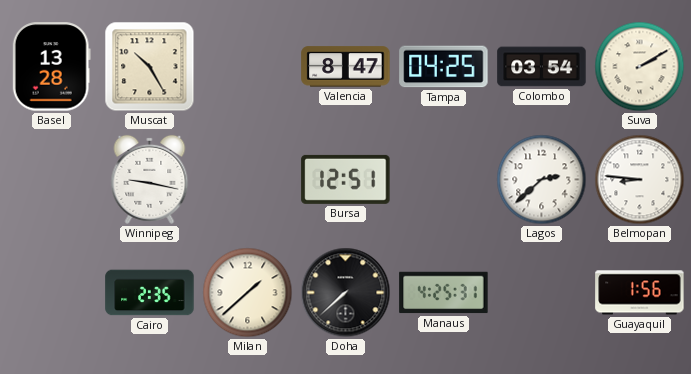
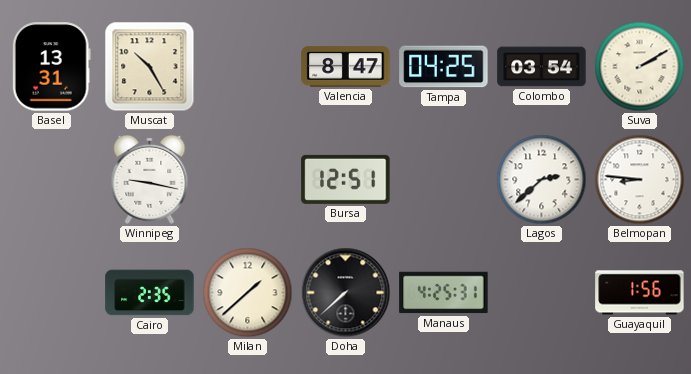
Basel: 13:28 -> 13:31
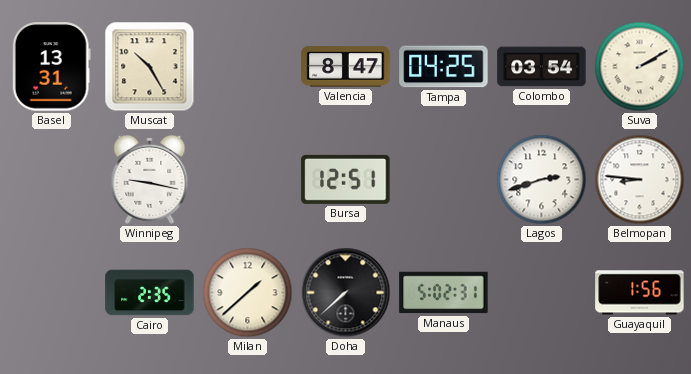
Lagos: 2:38 -> 2:42
Manaus: 4:25 -> 5:02
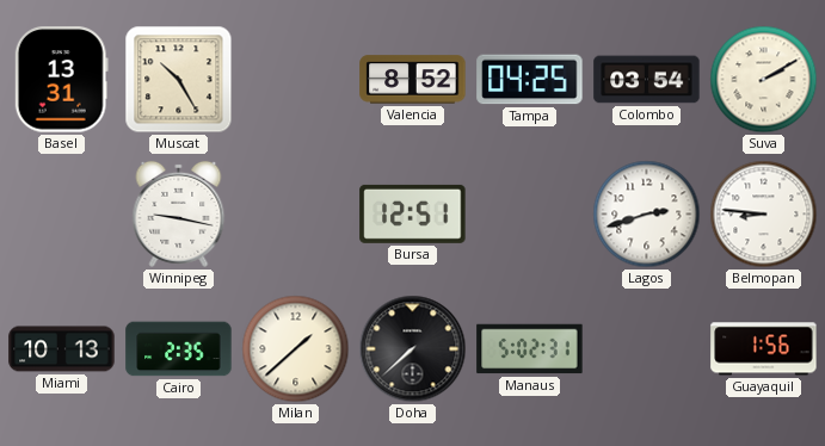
Valencia: 8:47 -> 8:52
Miami: none -> 10:13
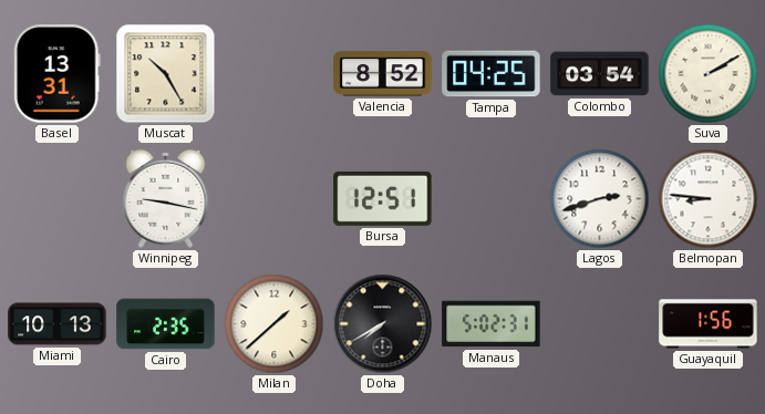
Doha: 7:38 -> 7:40
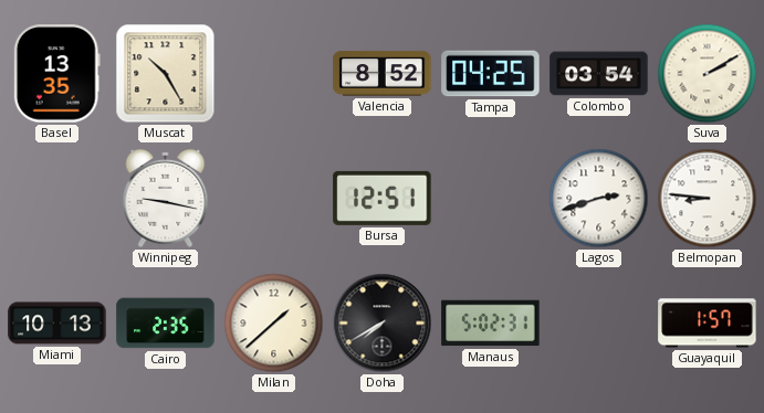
Basel: 13:31 -> 13:35
Guayaquil: 1:56 -> 1:57
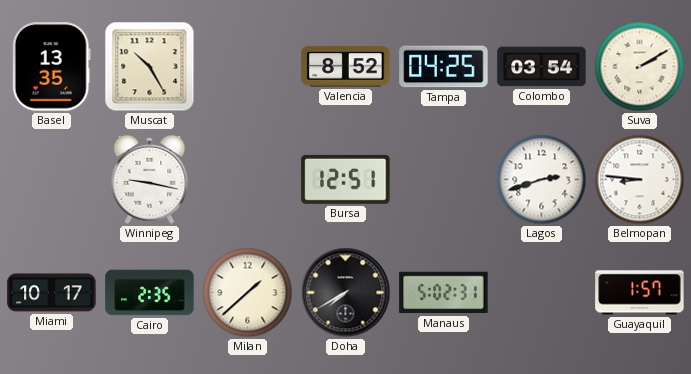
Miami: 10:13 -> 10:17
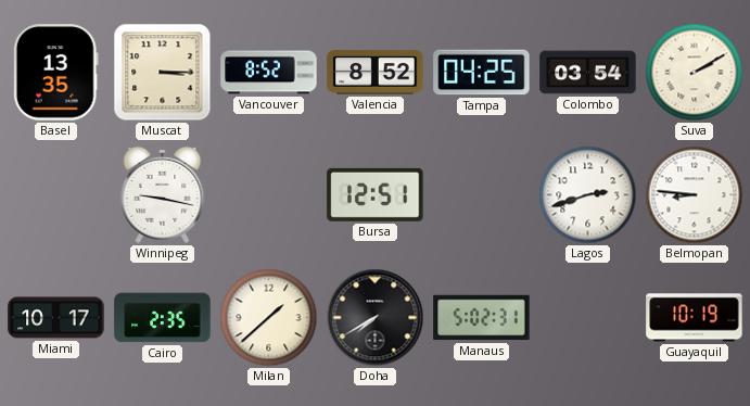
Muscat: 10:25 -> 3:15
Vancouver: none -> 8:52
Guayaquil: 1:57 -> 10:19
